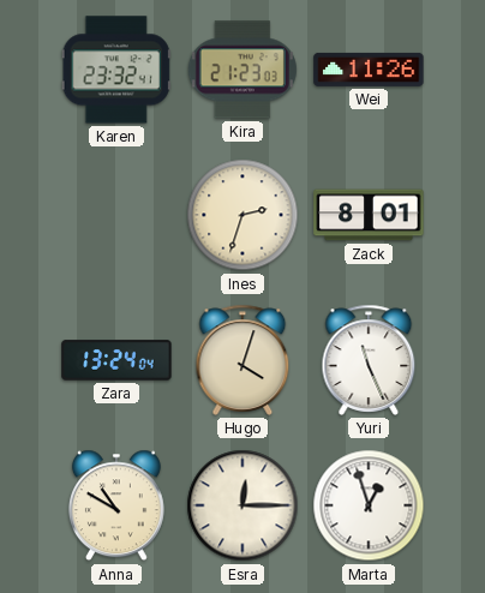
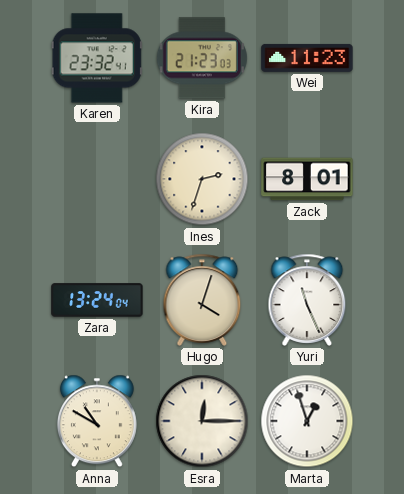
Wei: 11:26 -> 11:23
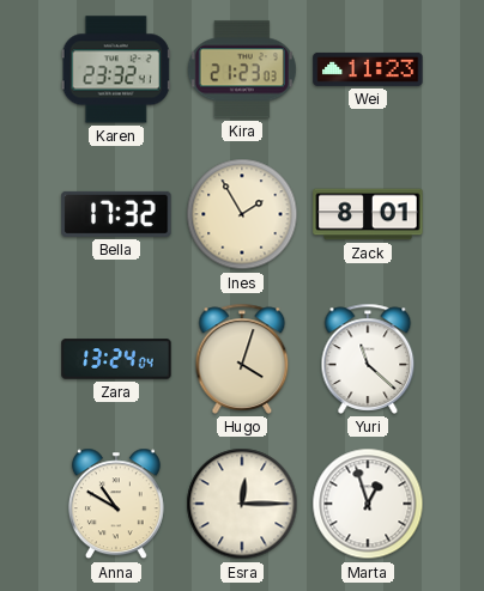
Bella: none -> 17:32
Ines: 2:33 -> 1:55
Yuri: 11:26 -> 11:22
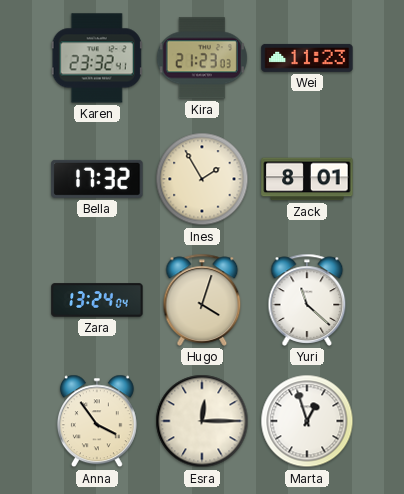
Anna: 10:50 -> 3:54
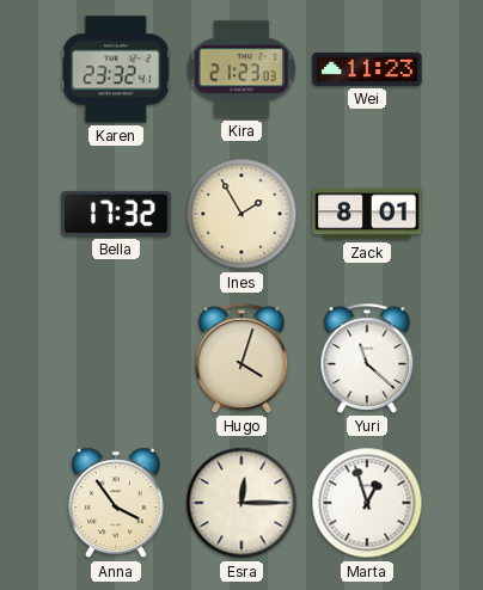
Zara: 13:24 -> none
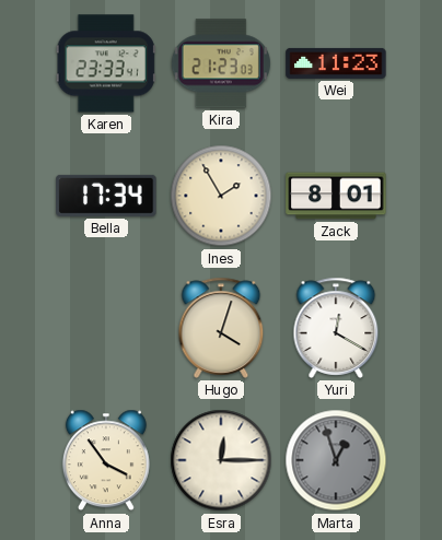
Karen: 23:32 -> 23:33
Bella: 17:32 -> 17:34
Yuri: 11:22 -> 12:20
Marta dial: white -> grey
